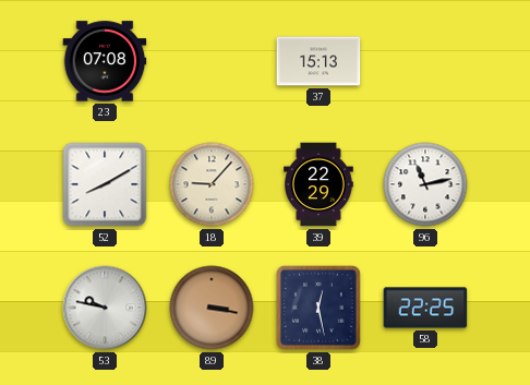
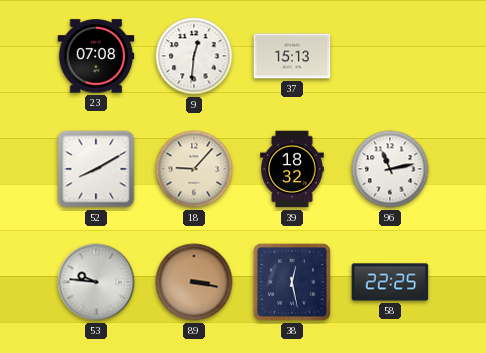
9: none -> 12:31
39: 22:29 -> 18:32
53: 9:47 -> 9:46
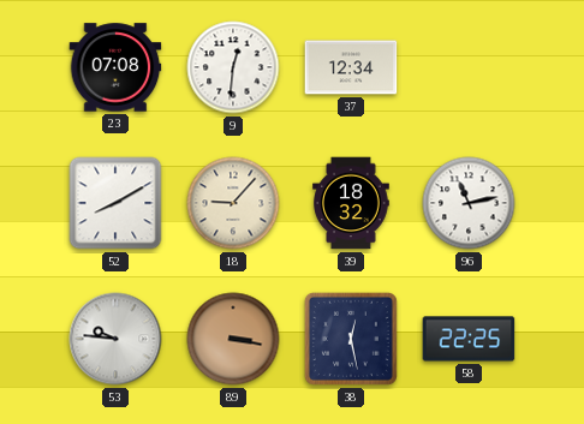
37: 15:13 -> 12:34
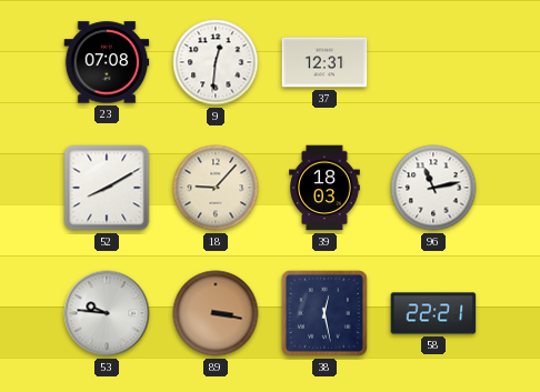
37: 12:34 -> 12:31
39: 18:32 -> 18:03
58: 22:25 -> 22:21
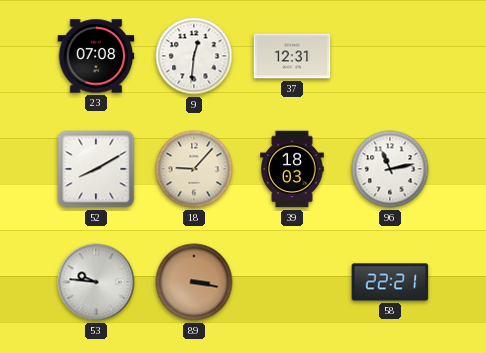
38: 12:28 -> none
